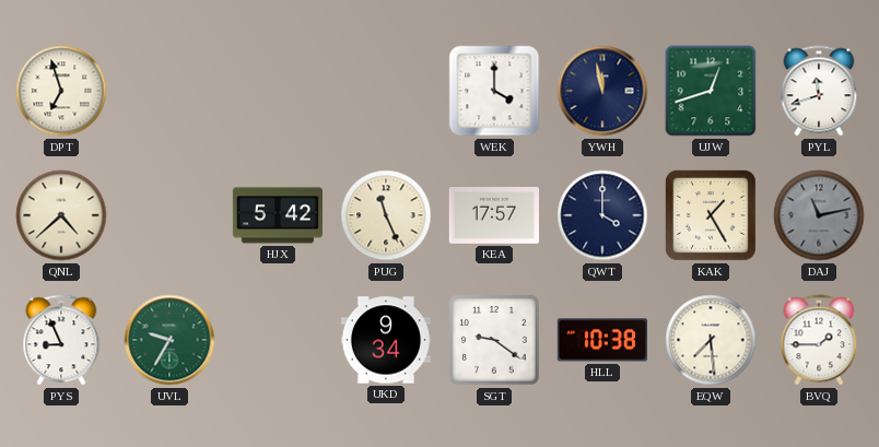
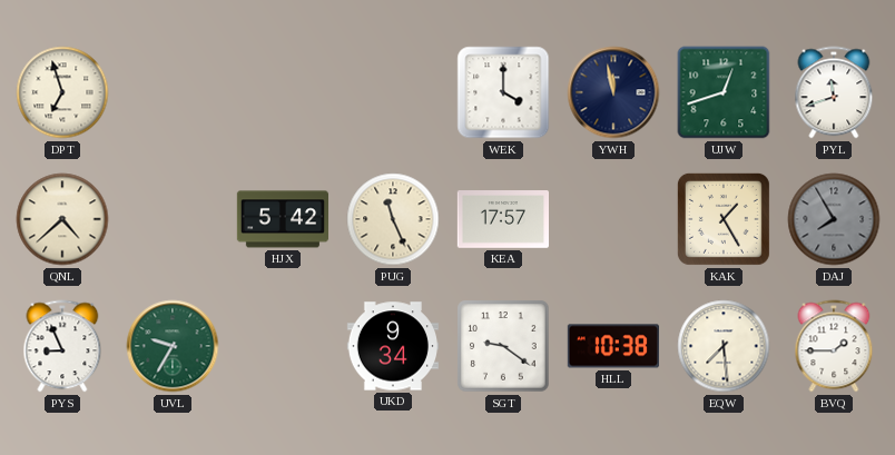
QWT: 4:00 -> none
DAJ: 11:13 -> 7:55
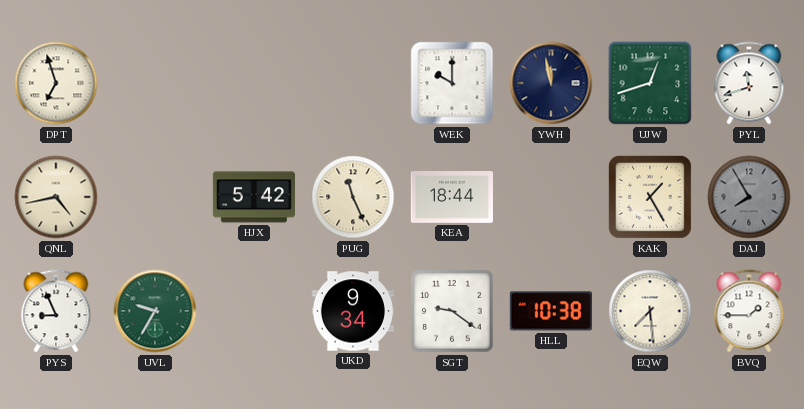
WEK: 4:00 -> 10:00
QNL: 4:38 -> 4:43
KEA: 17:57 -> 18:44
